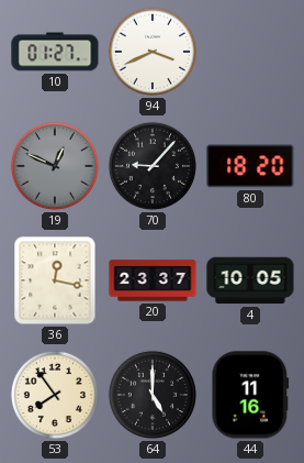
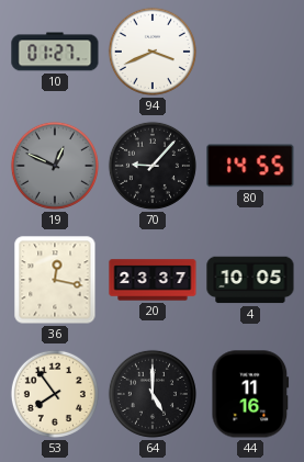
80: 18:20 -> 14:55
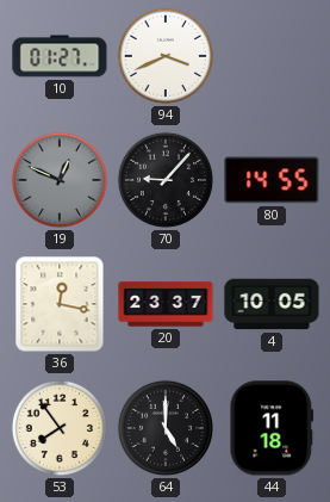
44: 11:16 -> 11:18
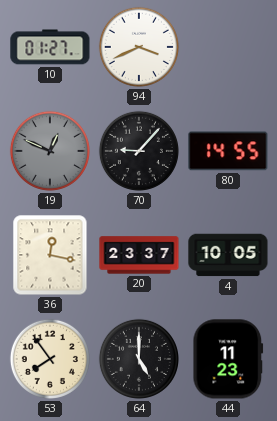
44: 11:18 -> 11:23
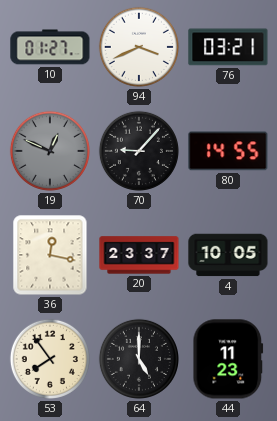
76: none -> 03:21
